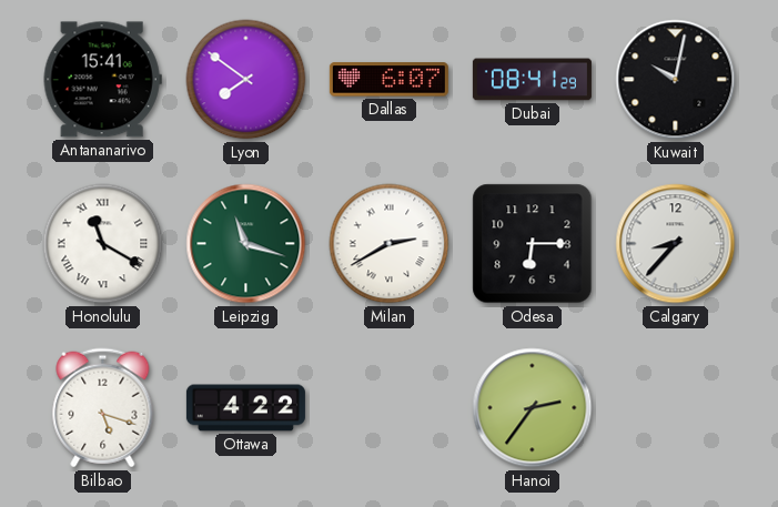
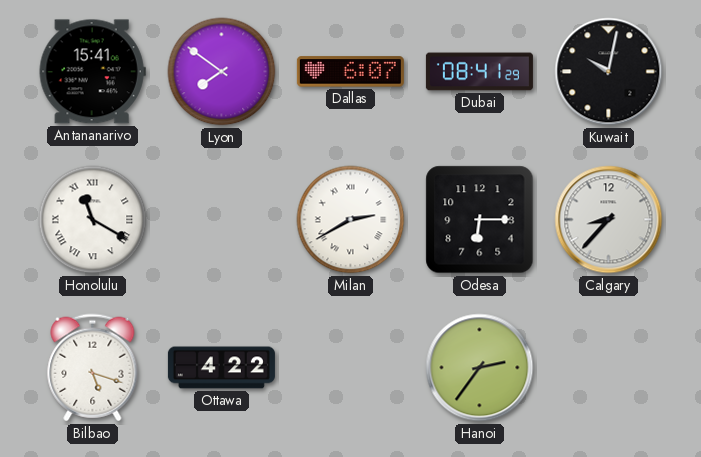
Leipzig: 11:18 -> none
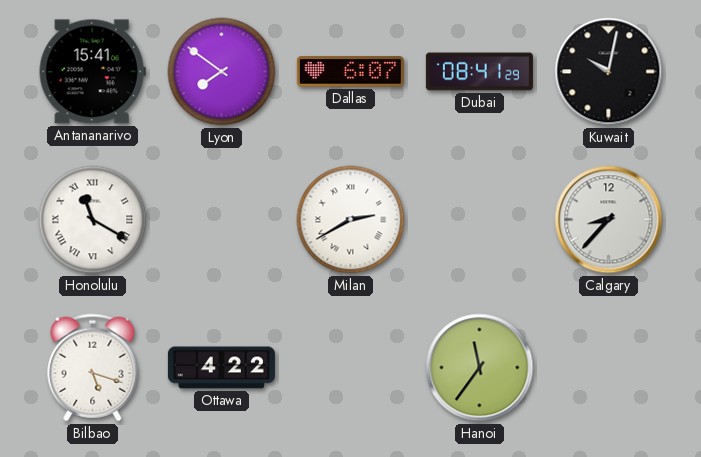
Odesa: 6:15 -> none
Hanoi: 2:36 -> 11:36
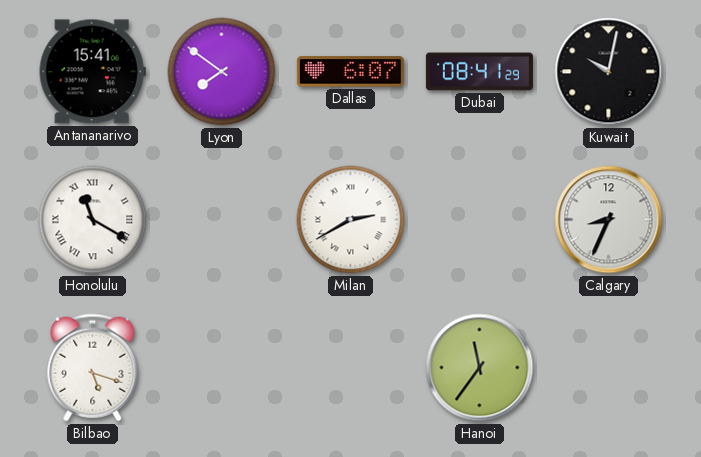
Calgary: 8:37 -> 8:34
Ottawa: 4:22 -> none
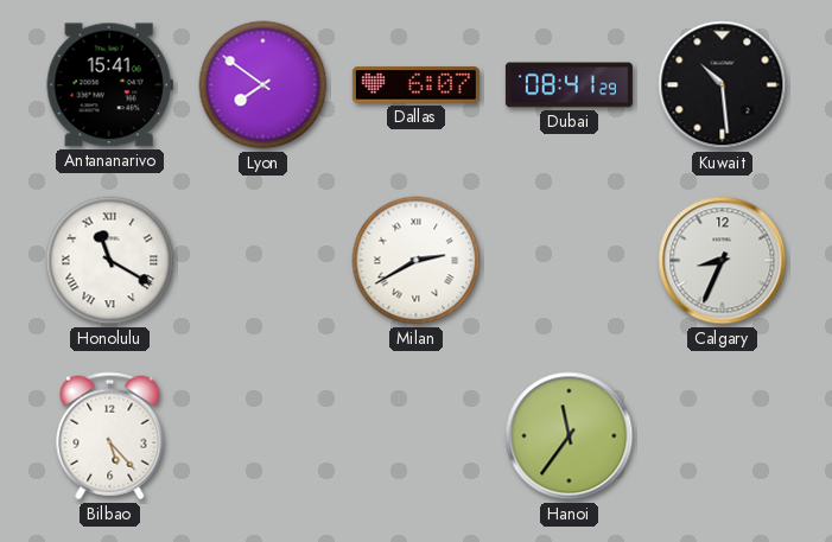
Kuwait: 10:02 -> 10:29
Bilbao: 5:18 -> 5:23
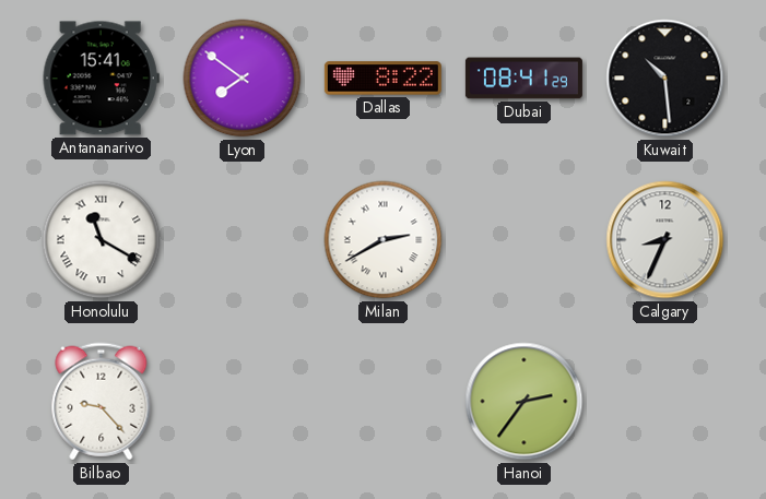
Dallas: 6:07 -> 8:22
Bilbao: 5:23 -> 9:23
Hanoi: 11:36 -> 2:36
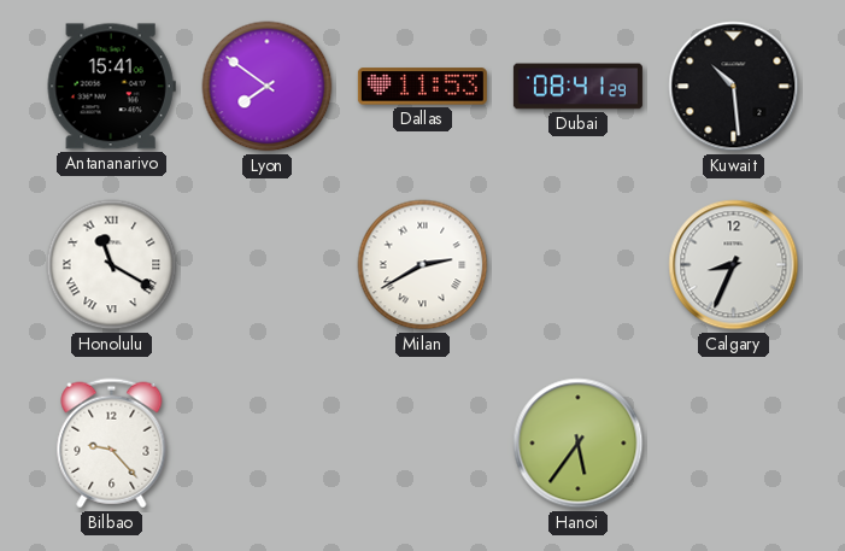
Dallas: 8:22 -> 11:53
Hanoi: 2:36 -> 5:36
